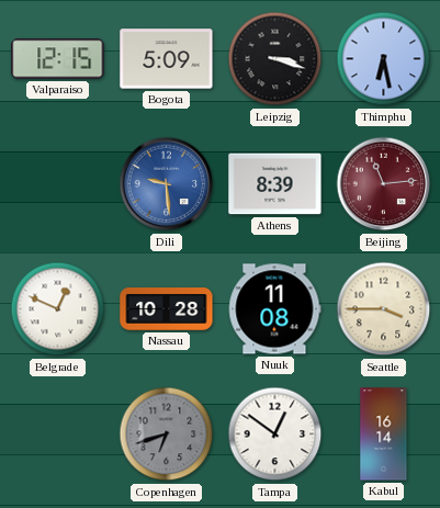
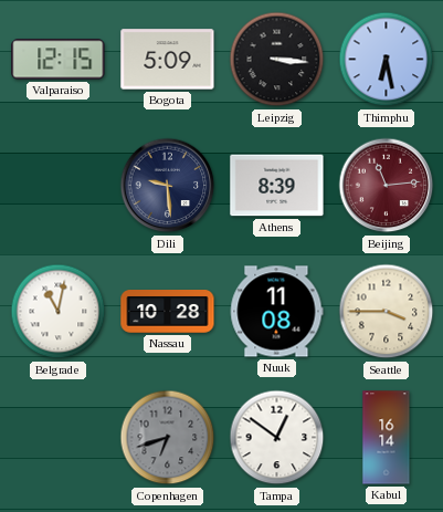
Leipzig: 3:18 -> 3:16
Dili dial: blue -> navy
Belgrade: 12:49 -> 11:02
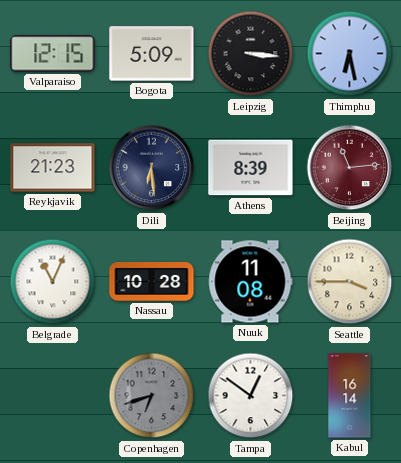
Reykjavik: none -> 21:23
Dili: 9:29 -> 6:29
Belgrade: 11:02 -> 11:04
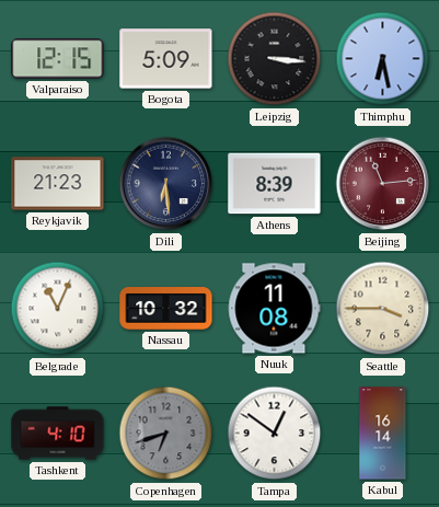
Nassau: 10:28 -> 10:32
Tashkent: none -> 4:10
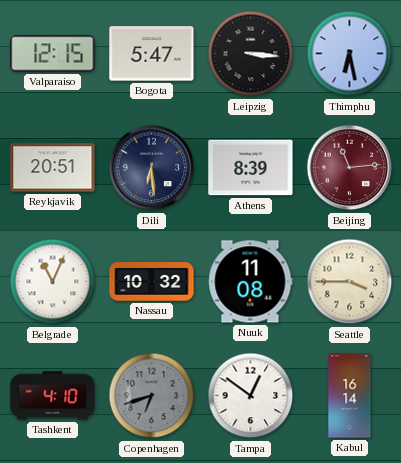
Bogota: 5:09 -> 5:47
Reykjavik: 21:23 -> 20:51
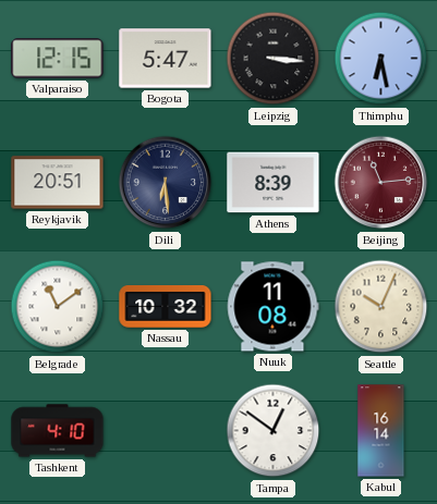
Belgrade: 11:04 -> 11:09
Seattle: 3:45 -> 10:04
Copenhagen: 6:42 -> none
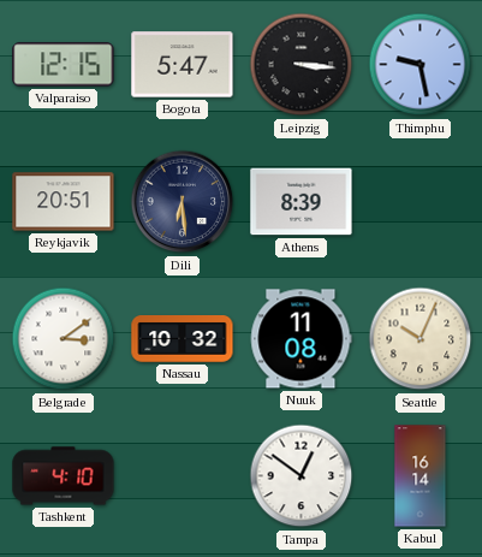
Thimphu: 6:28 -> 9:28
Beijing: 11:14 -> none
Belgrade: 11:09 -> 3:09
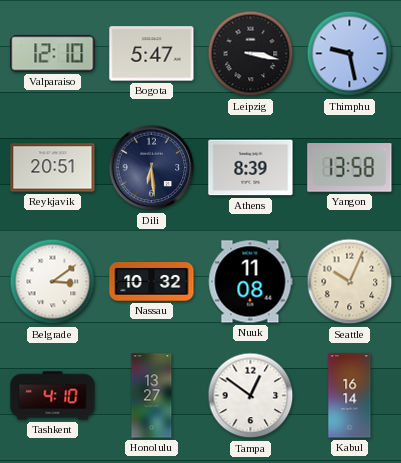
Valparaiso: 12:15 -> 12:10
Leipzig: 3:16 -> 3:17
Yangon: none -> 13:58
Honolulu: none -> 13:27
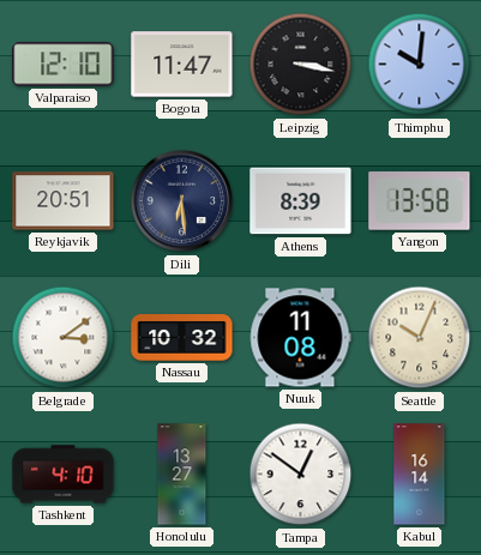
Bogota: 5:47 -> 11:47
Thimphu: 9:28 -> 10:01
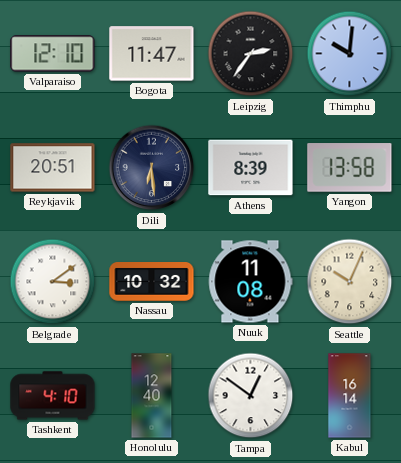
Leipzig: 3:17 -> 2:36
Honolulu: 13:27 -> 12:40
